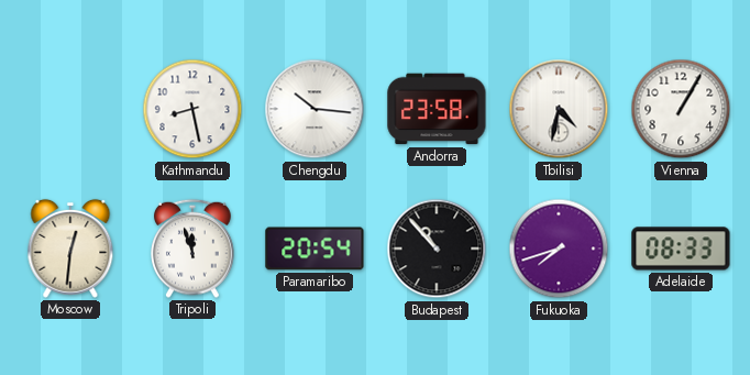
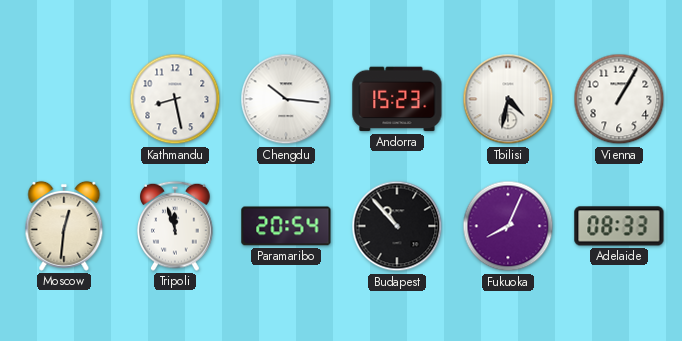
Andorra: 23:58 -> 15:23
Fukuoka: 7:42 -> 8:04
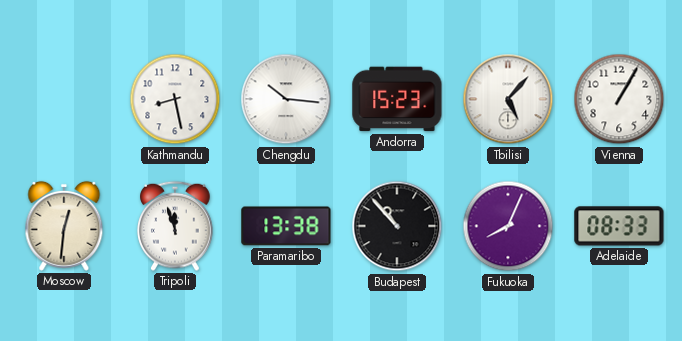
Tbilisi: 4:32 -> 5:07
Paramaribo: 20:54 -> 13:38
